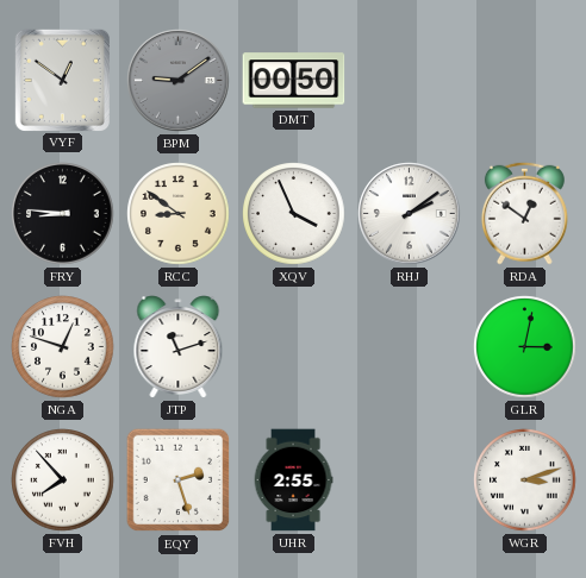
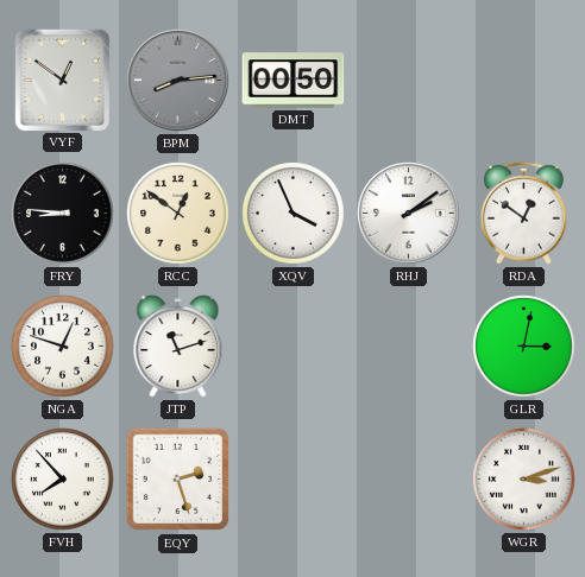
BPM: 9:09 -> 8:14
RCC: 8:51 -> 12:51
UHR: 2:55 -> none
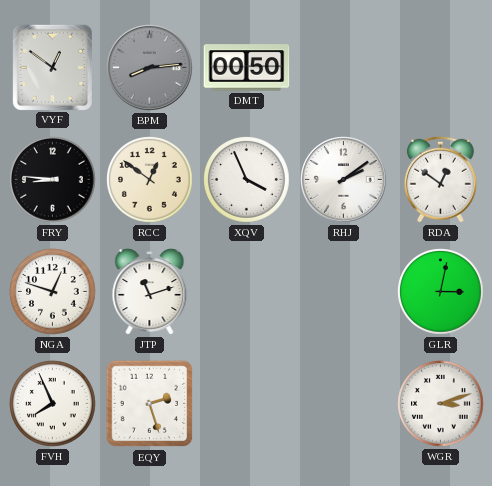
FVH: 7:53 -> 7:56
